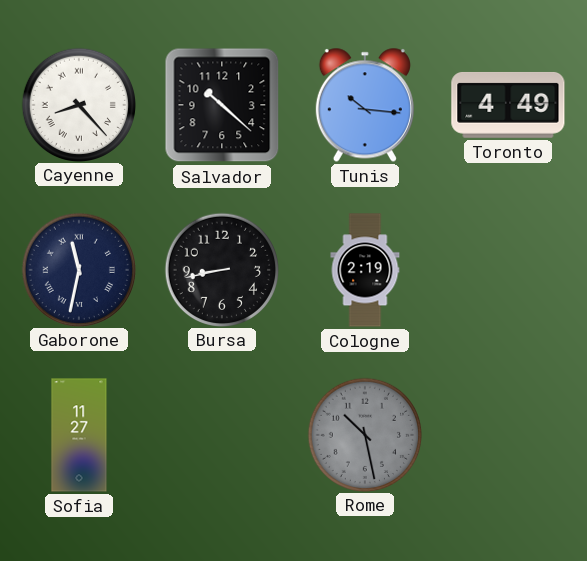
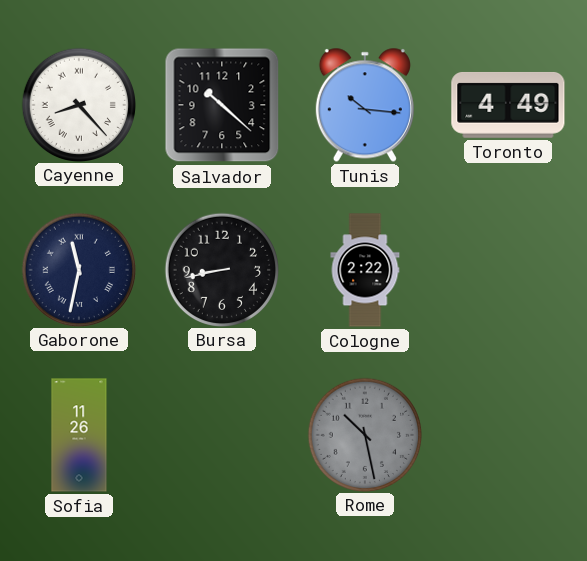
Cologne: 2:19 -> 2:22
Sofia: 11:27 -> 11:26
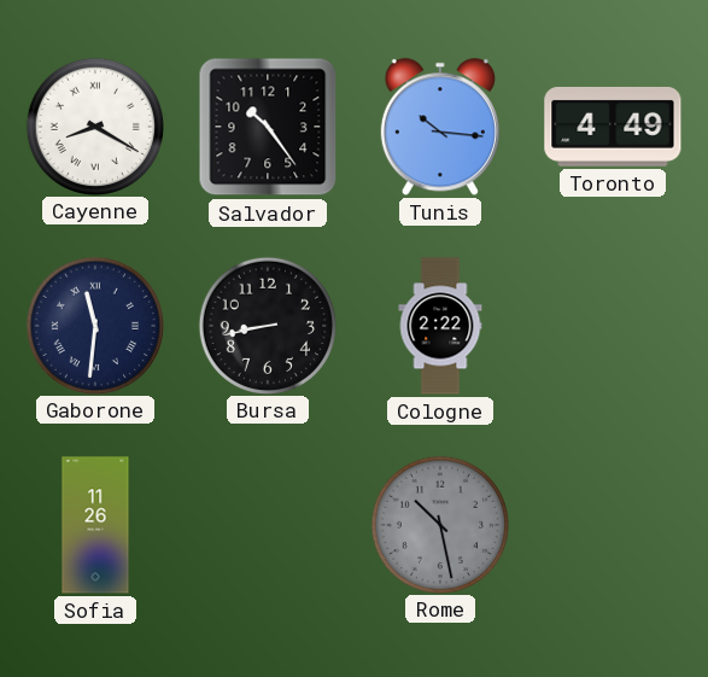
Cayenne: 8:23 -> 8:20
Salvador: 10:22 -> 10:24
Gaborone: 11:32 -> 11:31
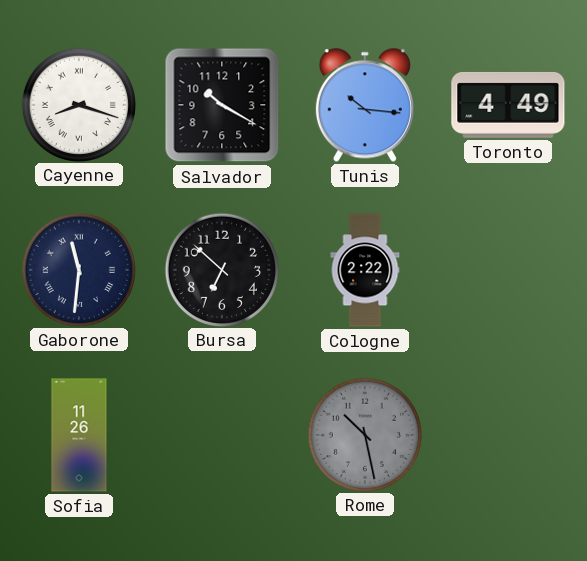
Cayenne: 8:20 -> 8:18
Salvador: 10:24 -> 10:20
Bursa: 8:43 -> 6:52
